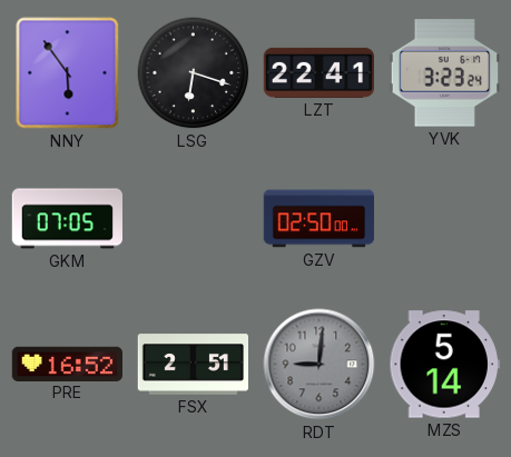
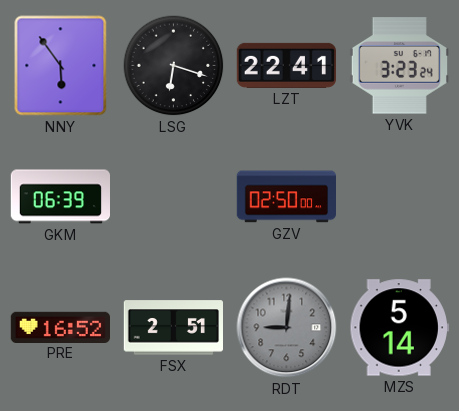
GKM: 07:05 -> 06:39
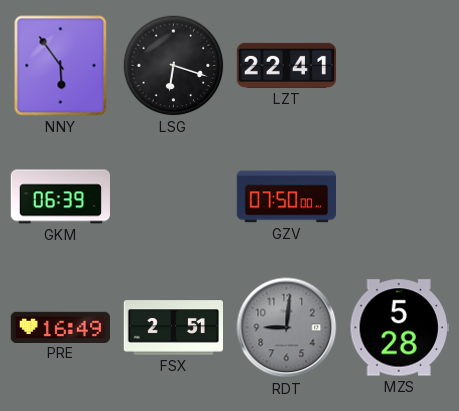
YVK: 3:23 -> none
GZV: 02:50 -> 07:50
PRE: 16:52 -> 16:49
MZS: 5:14 -> 5:28
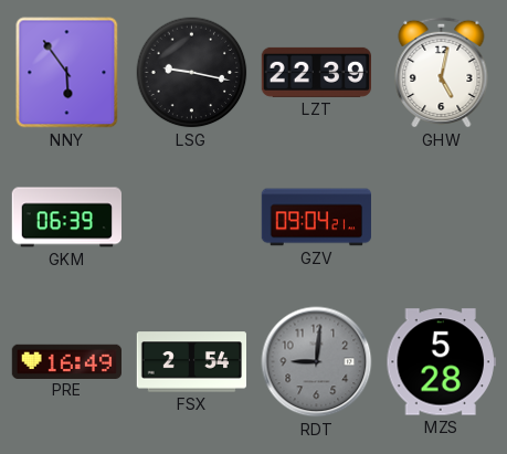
LSG: 6:18 -> 9:17
LZT: 22:41 -> 22:39
GHW: none -> 5:02
GZV: 07:50 -> 09:04
FSX: 2:51 -> 2:54
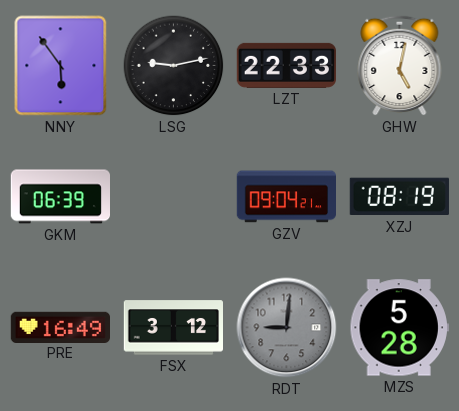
LSG: 9:17 -> 9:13
LZT: 22:39 -> 22:33
XZJ: none -> 08:19
FSX: 2:54 -> 3:12
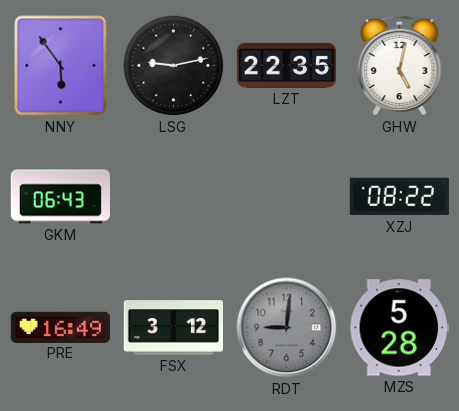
LZT: 22:33 -> 22:35
GKM: 06:39 -> 06:43
GZV: 09:04 -> none
XZJ: 08:19 -> 08:22
